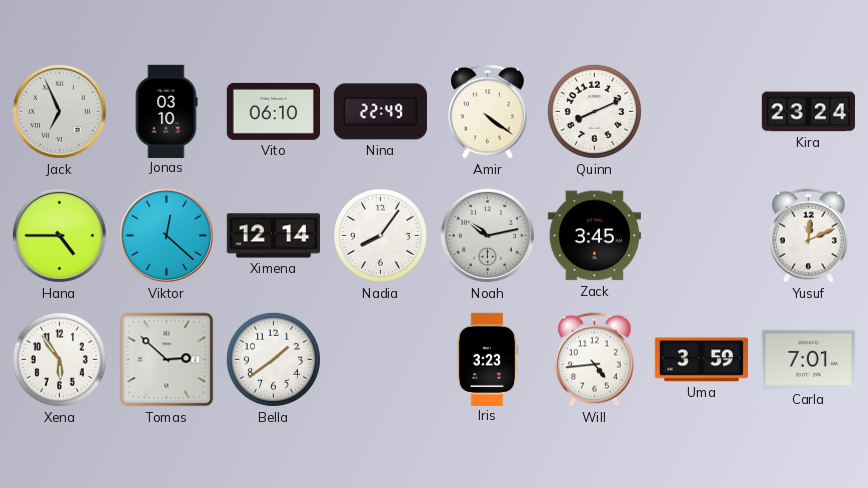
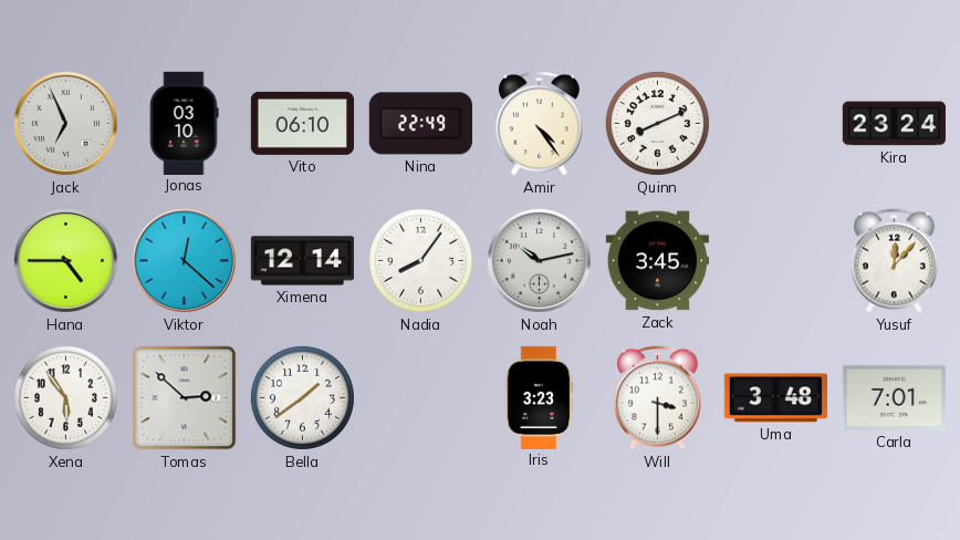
Amir: 4:21 -> 4:24
Yusuf: 12:11 -> 12:07
Will: 4:44 -> 3:30
Uma: 3:59 -> 3:48
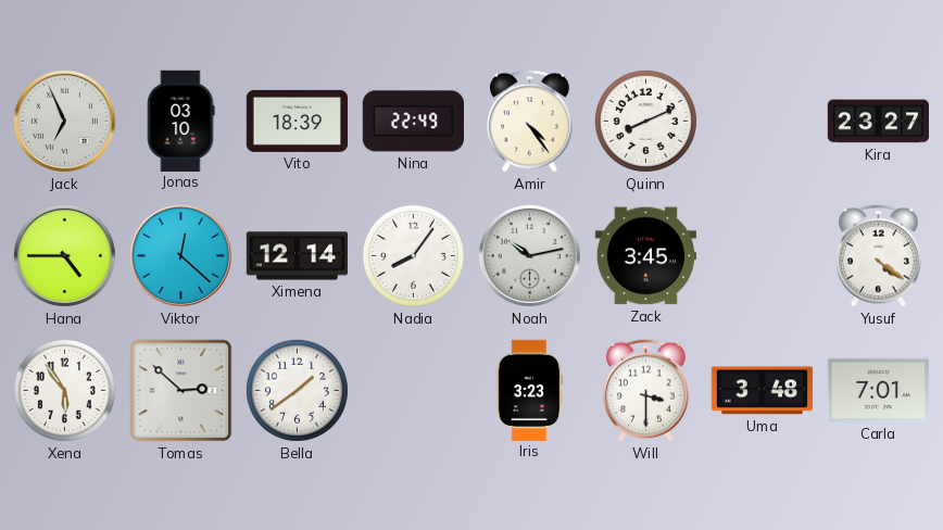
Vito: 06:10 -> 18:39
Kira: 23:24 -> 23:27
Yusuf: 12:07 -> 4:21
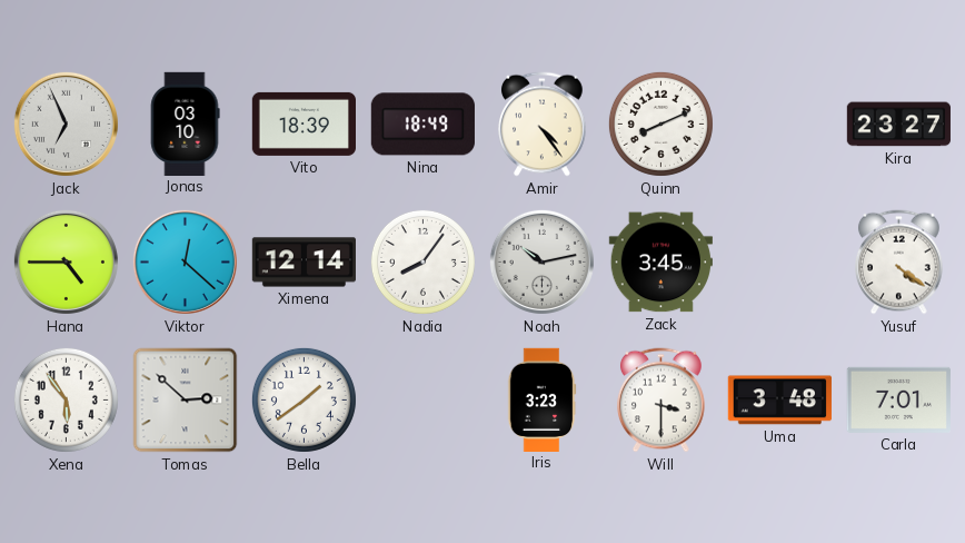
Nina: 22:49 -> 18:49
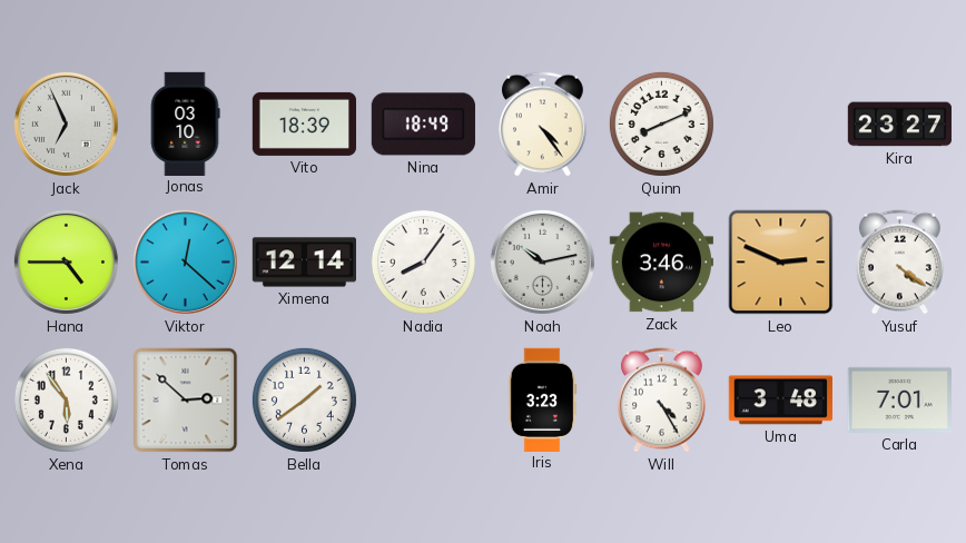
Zack: 3:45 -> 3:46
Leo: none -> 2:49
Will: 3:30 -> 4:25
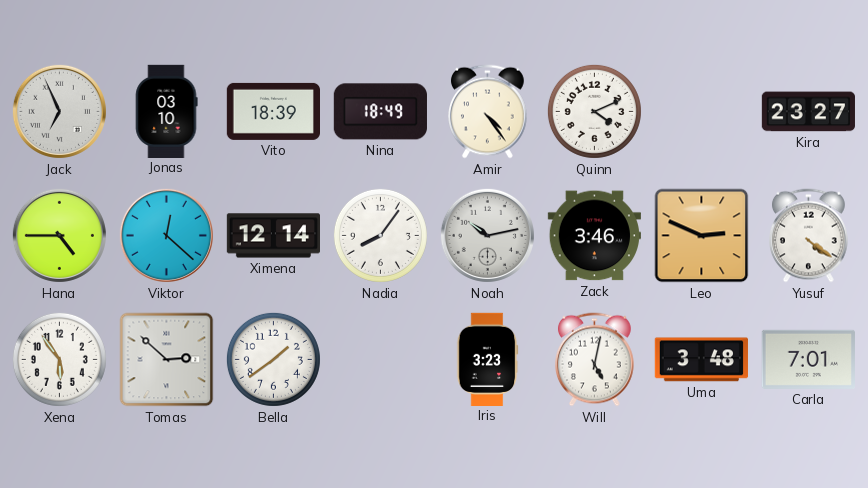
Quinn: 8:11 -> 4:11
Will: 4:25 -> 5:02
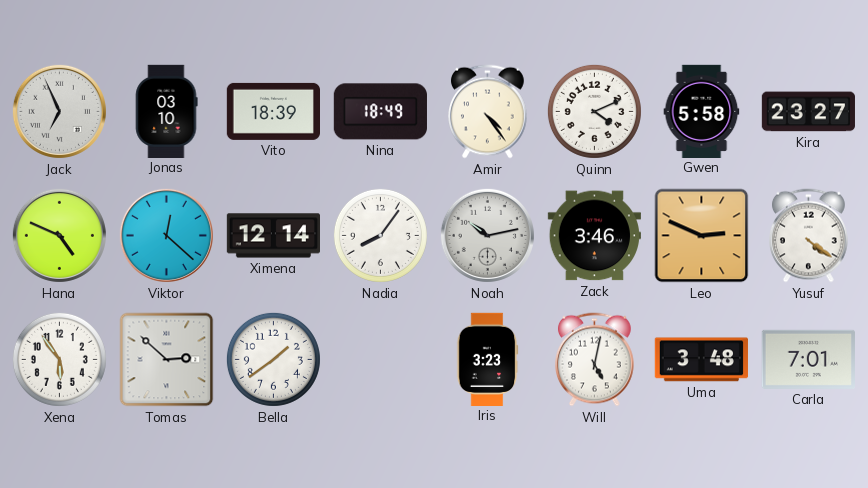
Gwen: none -> 5:58
Hana: 4:45 -> 4:49
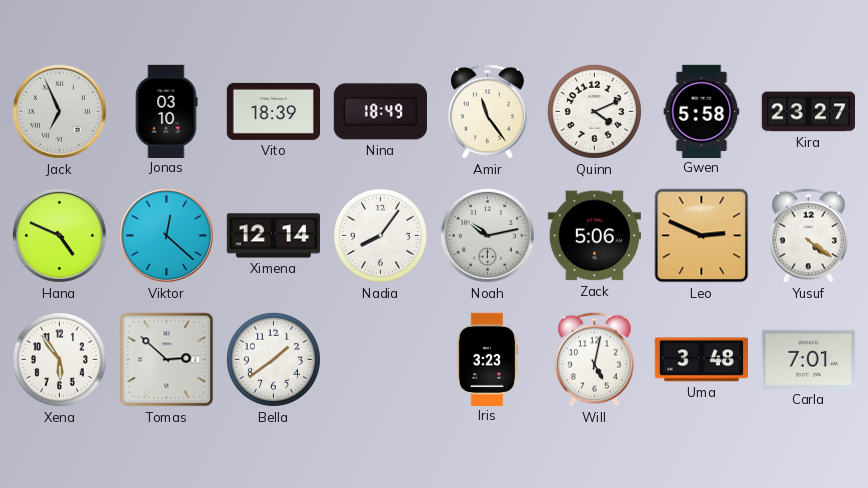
Amir: 4:24 -> 11:24
Zack: 3:46 -> 5:06
